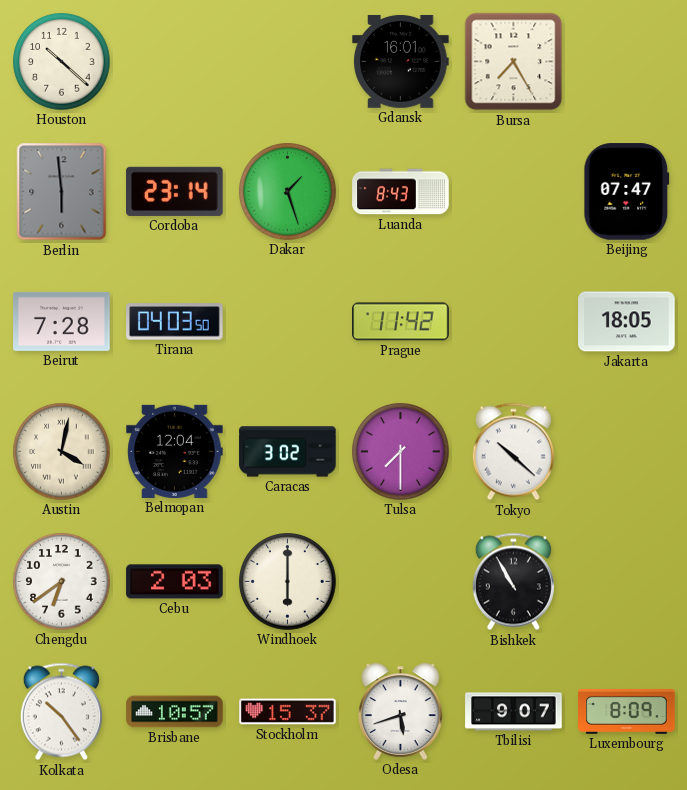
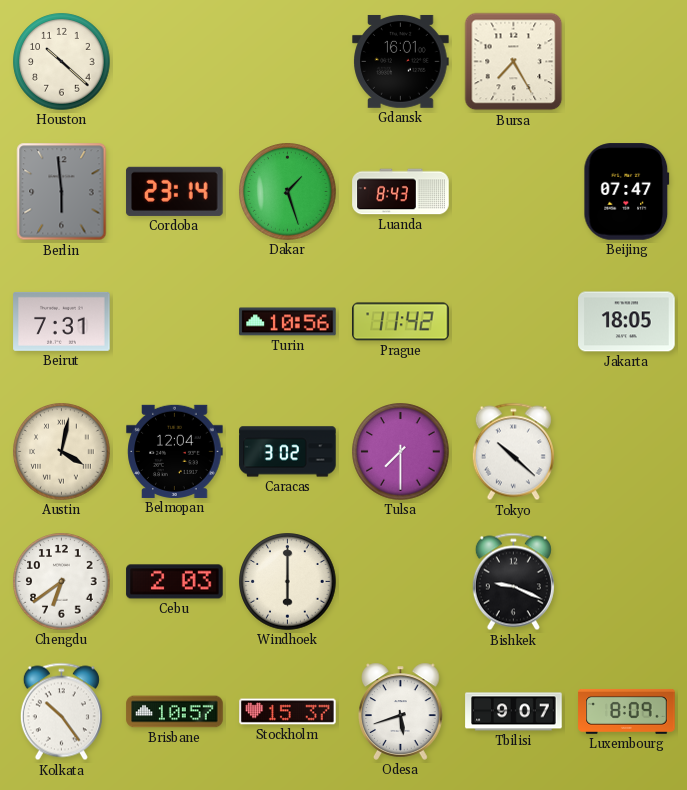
Beirut: 7:28 -> 7:31
Tirana: 04:03 -> none
Turin: none -> 10:56
Bishkek: 10:55 -> 9:19
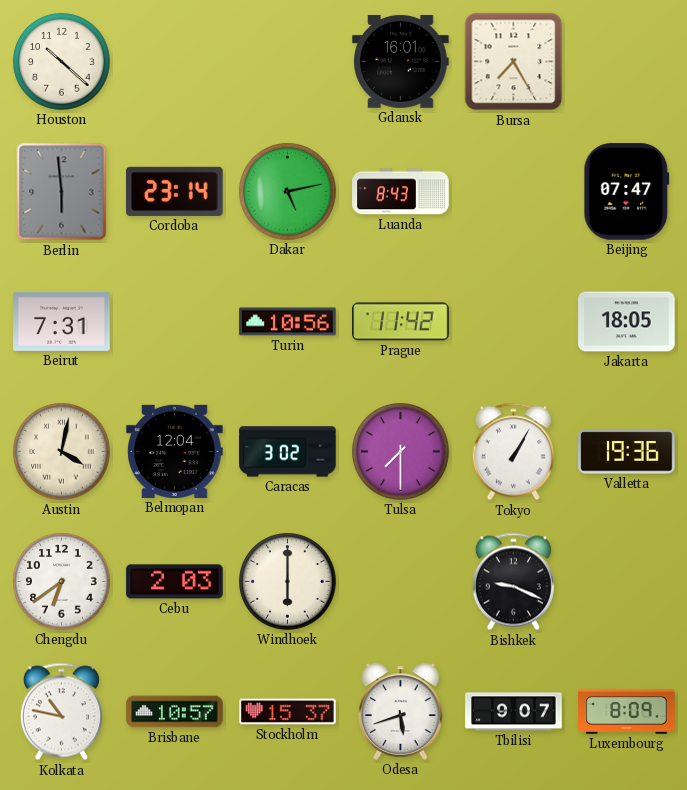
Dakar: 1:27 -> 5:13
Tokyo: 10:22 -> 1:05
Valletta: none -> 19:36
Kolkata: 10:24 -> 10:47
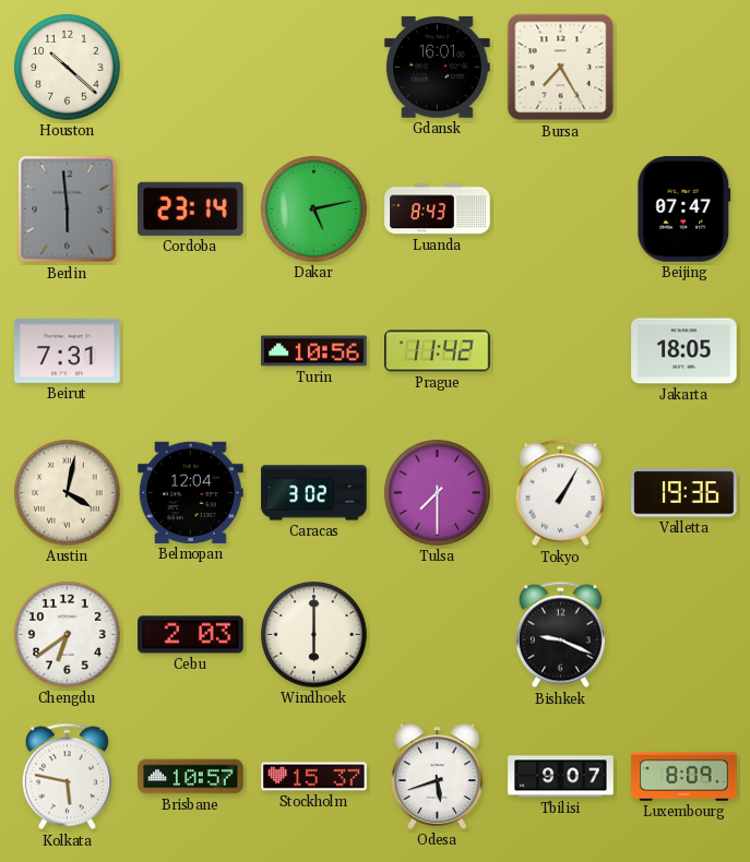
Kolkata: 10:47 -> 5:47
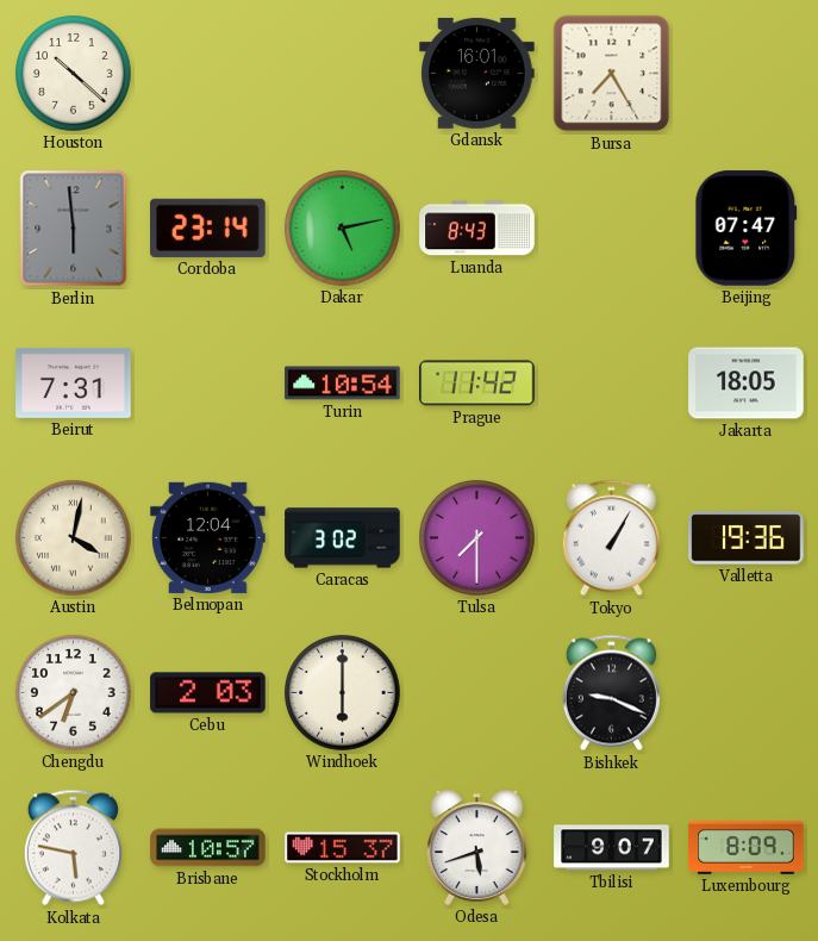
Turin: 10:56 -> 10:54
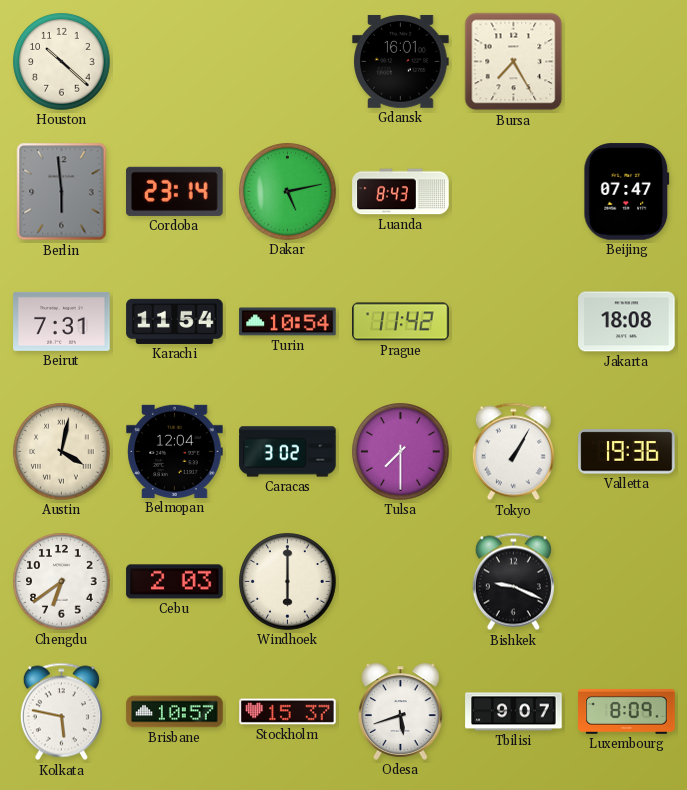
Karachi: none -> 11:54
Jakarta: 18:05 -> 18:08
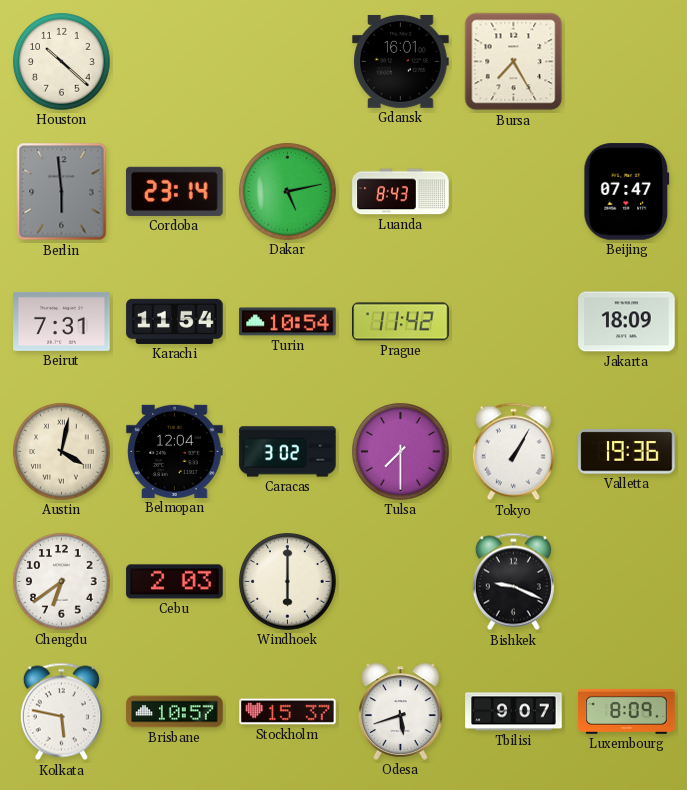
Jakarta: 18:08 -> 18:09
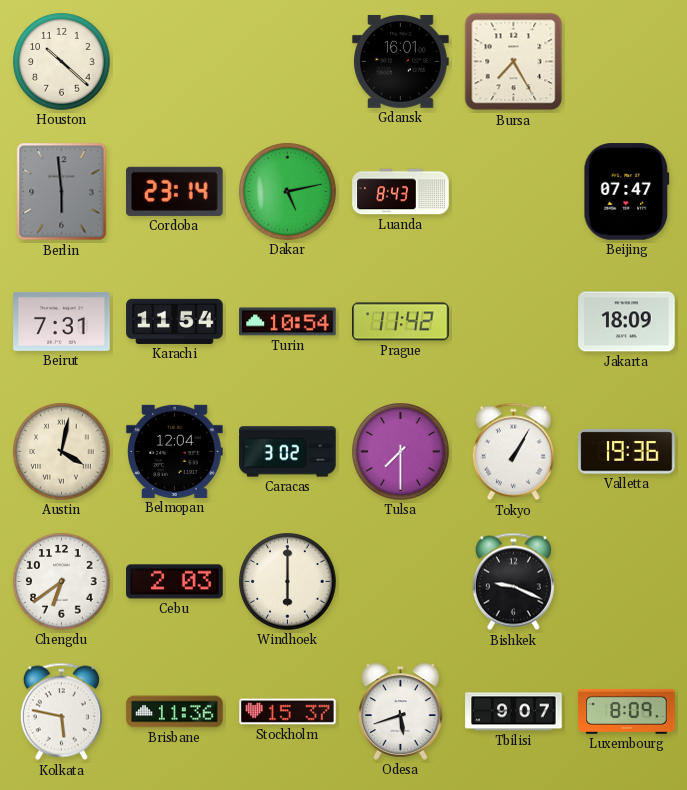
Brisbane: 10:57 -> 11:36
